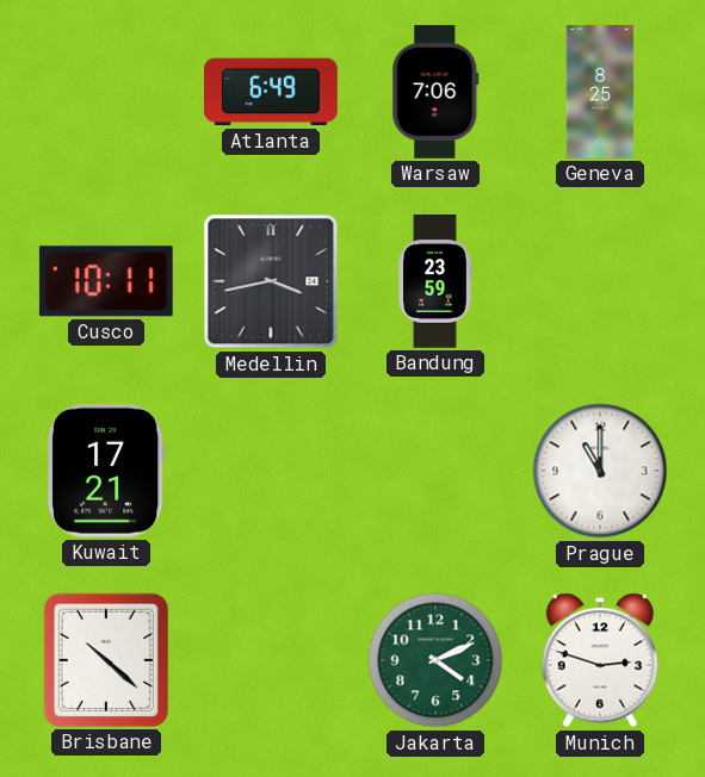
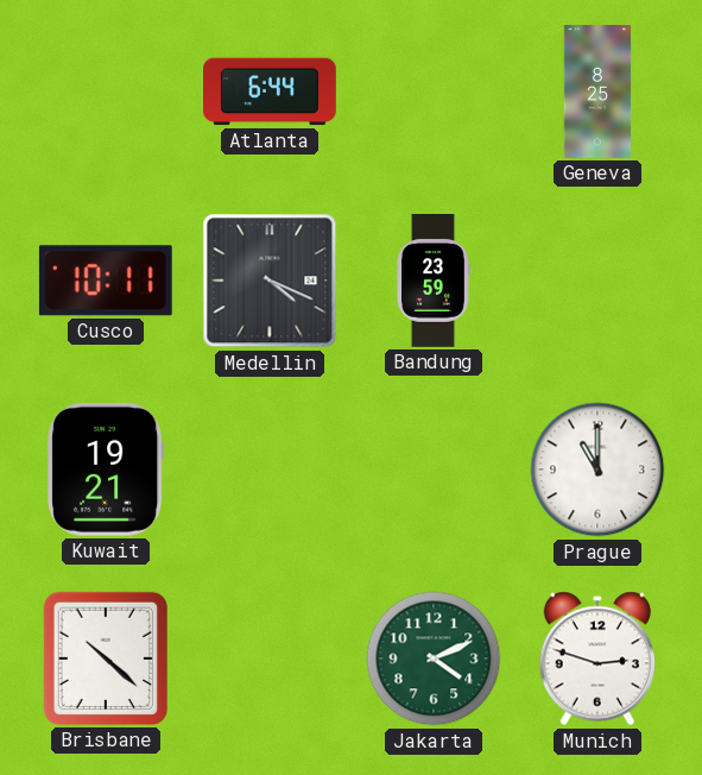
Atlanta: 6:49 -> 6:44
Warsaw: 7:06 -> none
Medellin: 3:43 -> 4:19
Kuwait: 17:21 -> 19:21
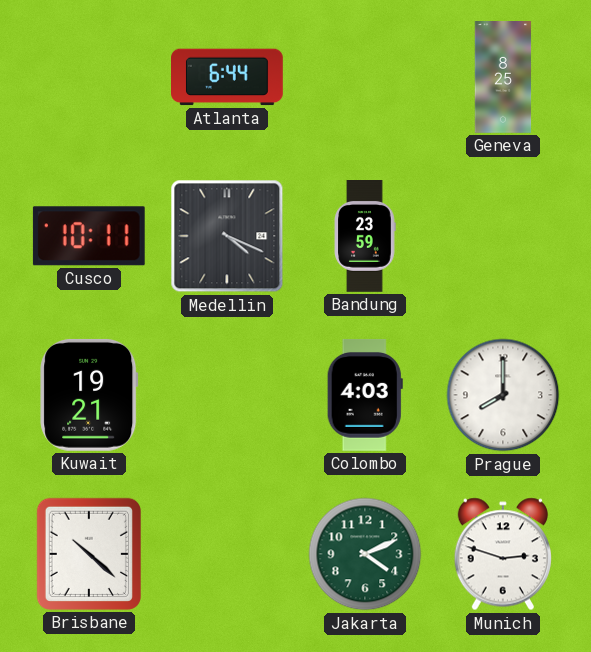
Colombo: none -> 4:03
Prague: 11:00 -> 8:00
